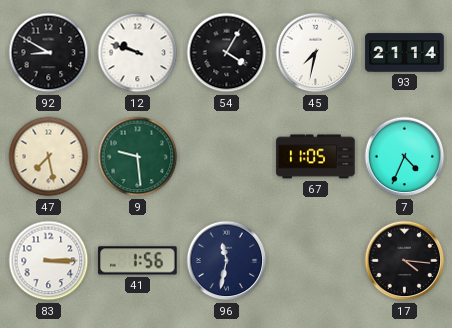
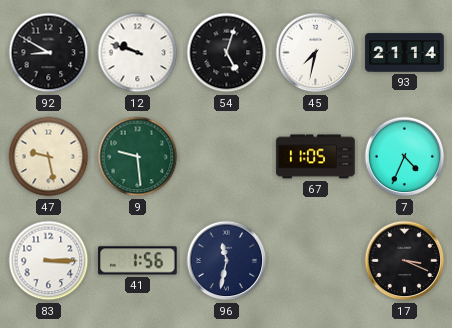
54: 4:05 -> 5:03
47: 7:28 -> 9:28
17: 4:16 -> 3:19
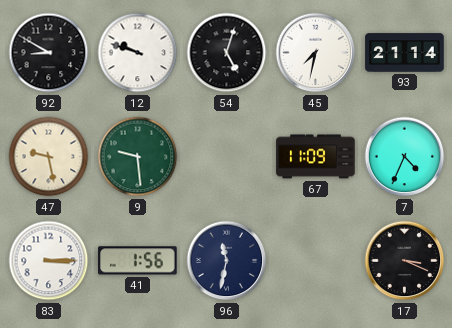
67: 11:05 -> 11:09
